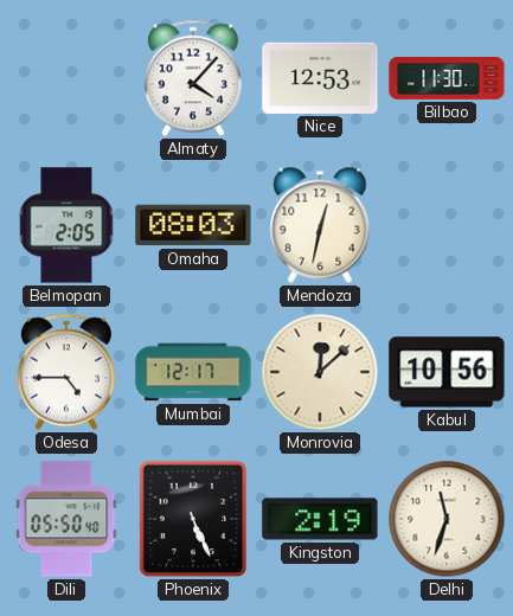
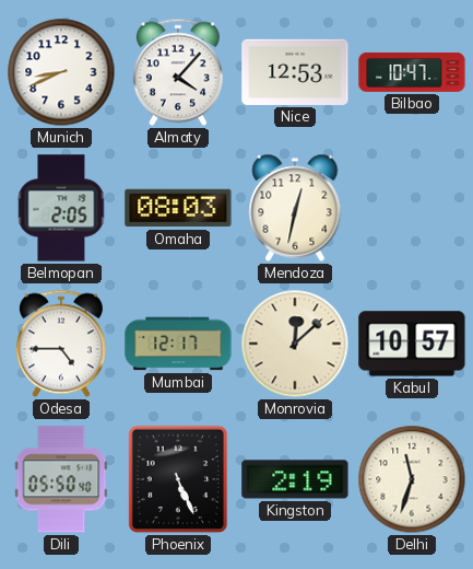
Munich: none -> 8:41
Bilbao: 11:30 -> 10:47
Kabul: 10:56 -> 10:57
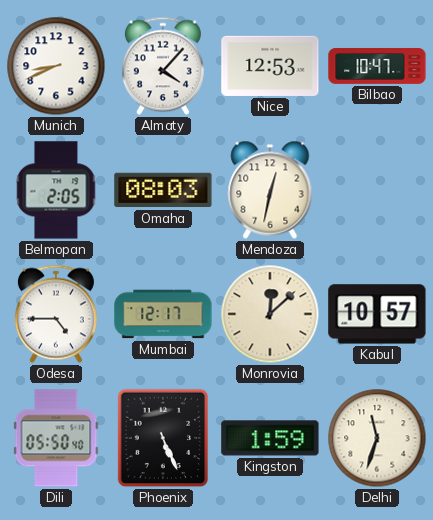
Kingston: 2:19 -> 1:59
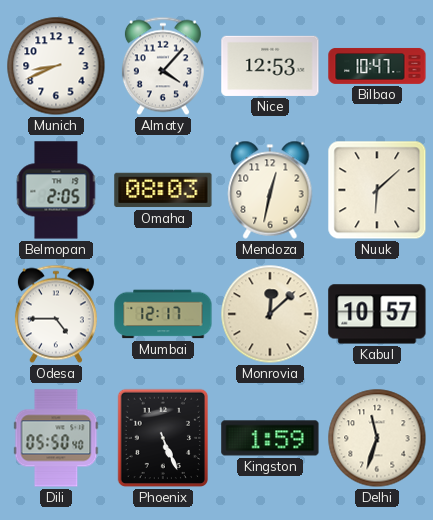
Nuuk: none -> 6:08
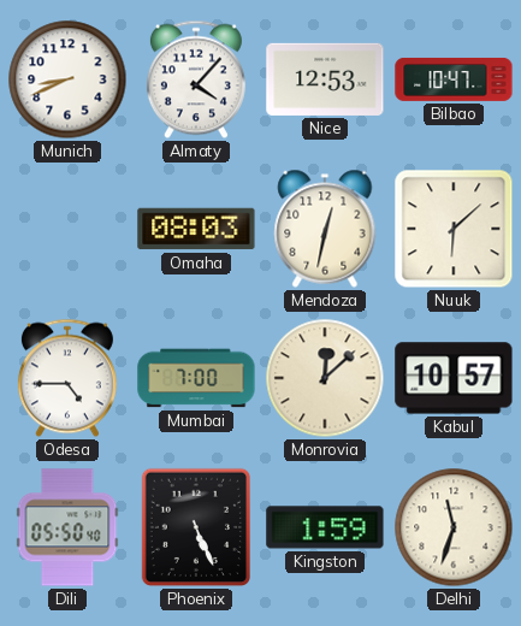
Belmopan: 2:05 -> none
Mumbai: 12:17 -> 7:00
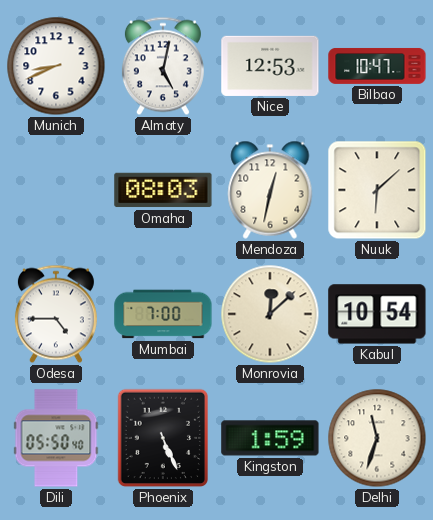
Almaty: 4:07 -> 5:02
Kabul: 10:57 -> 10:54
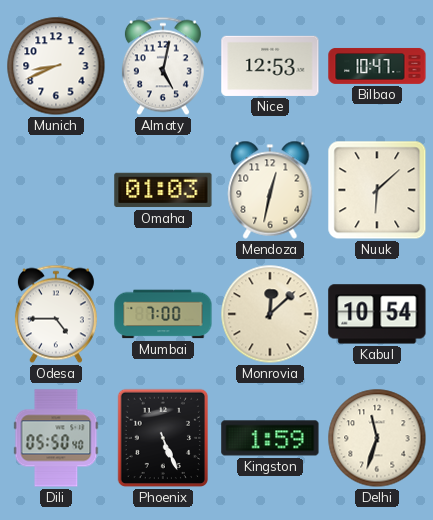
Omaha: 08:03 -> 01:03
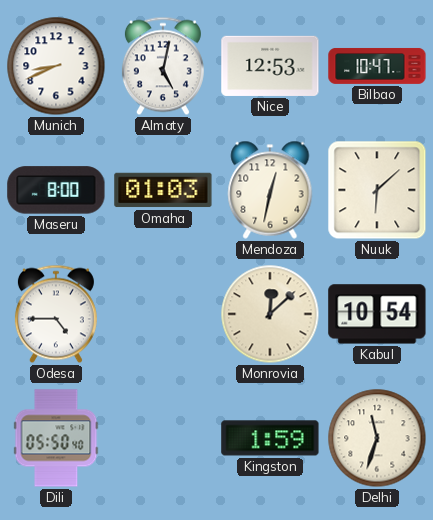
Maseru: none -> 8:00
Mumbai: 7:00 -> none
Phoenix: 5:26 -> none
